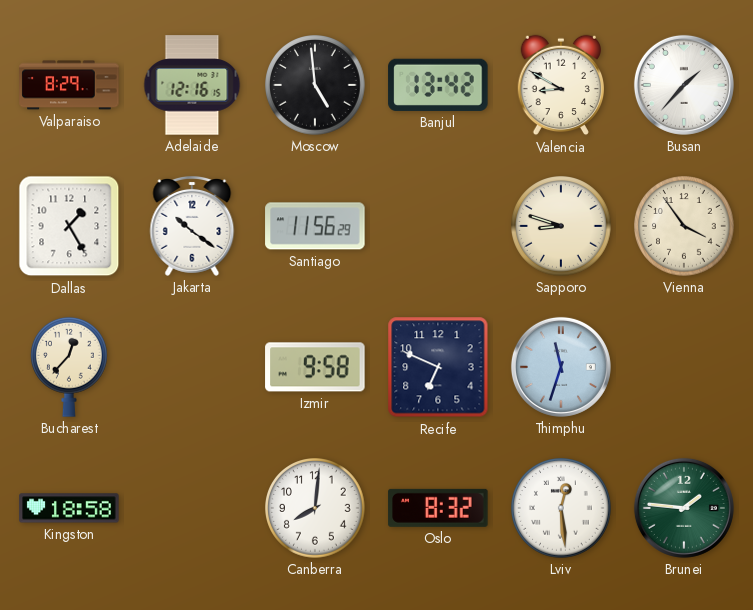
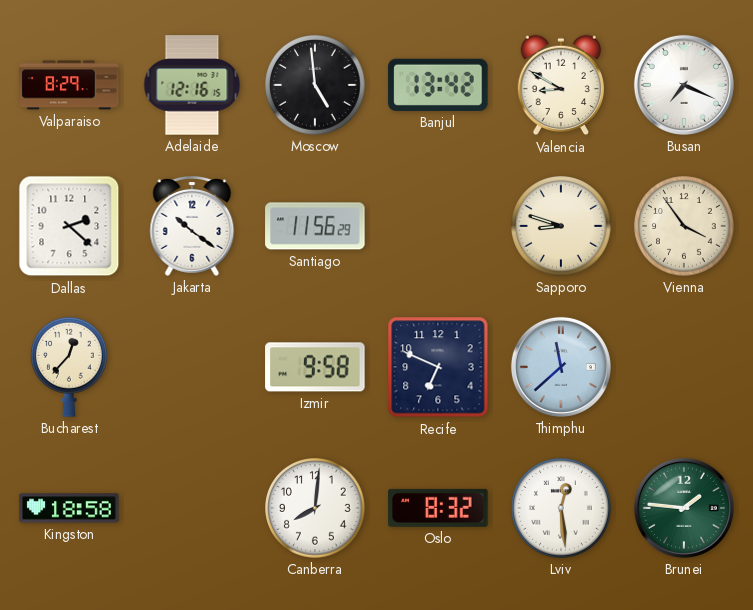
Busan: 1:37 -> 7:19
Dallas: 1:25 -> 2:22
Thimphu: 11:33 -> 11:38
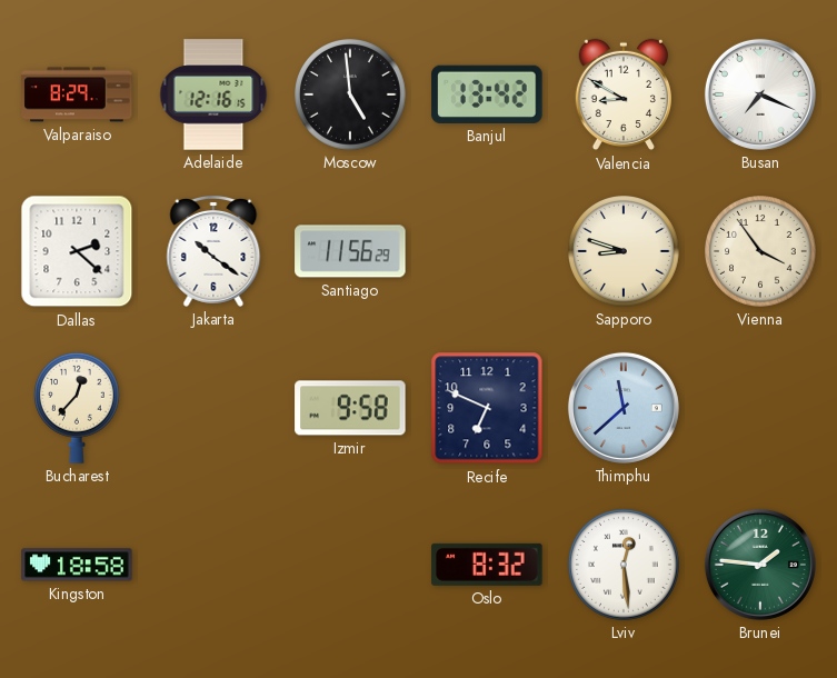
Canberra: 8:01 -> none
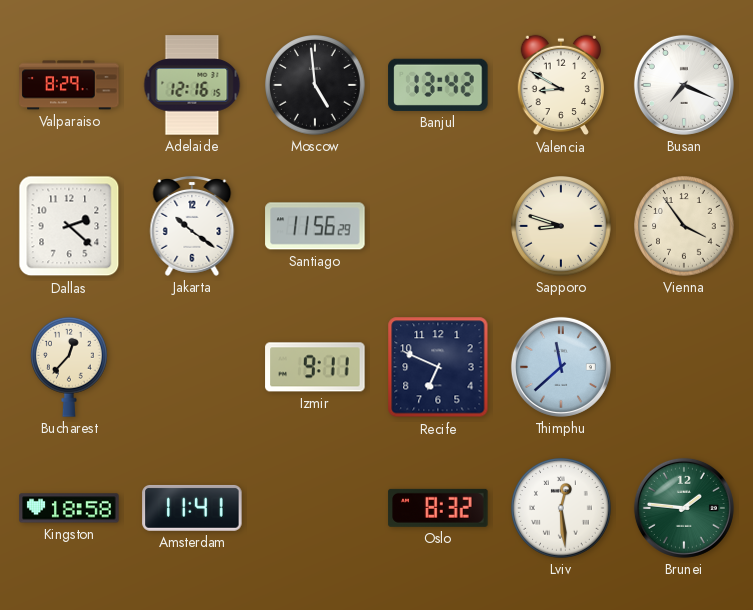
Izmir: 9:58 -> 9:11
Amsterdam: none -> 11:41
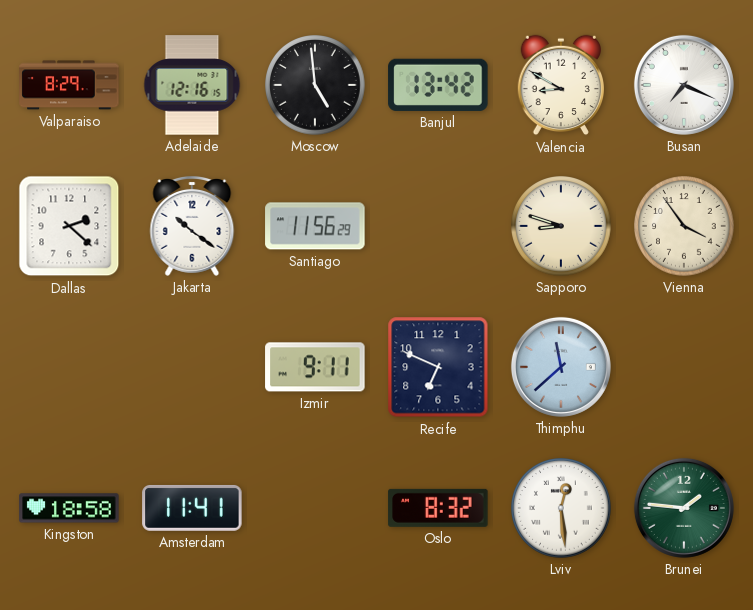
Bucharest: 12:37 -> none
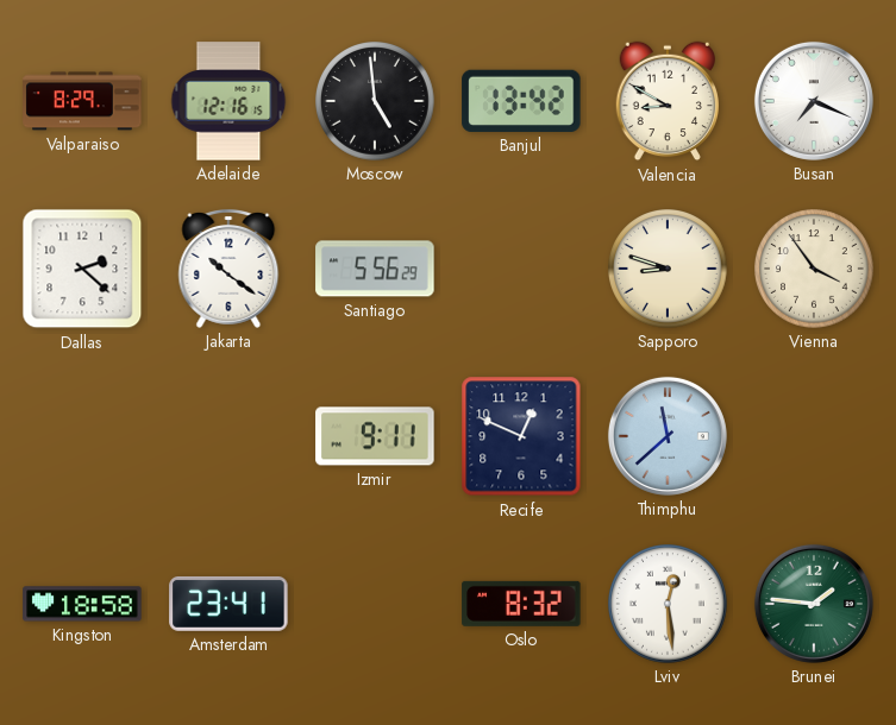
Santiago: 11:56 -> 5:56
Recife: 6:49 -> 12:49
Amsterdam: 11:41 -> 23:41
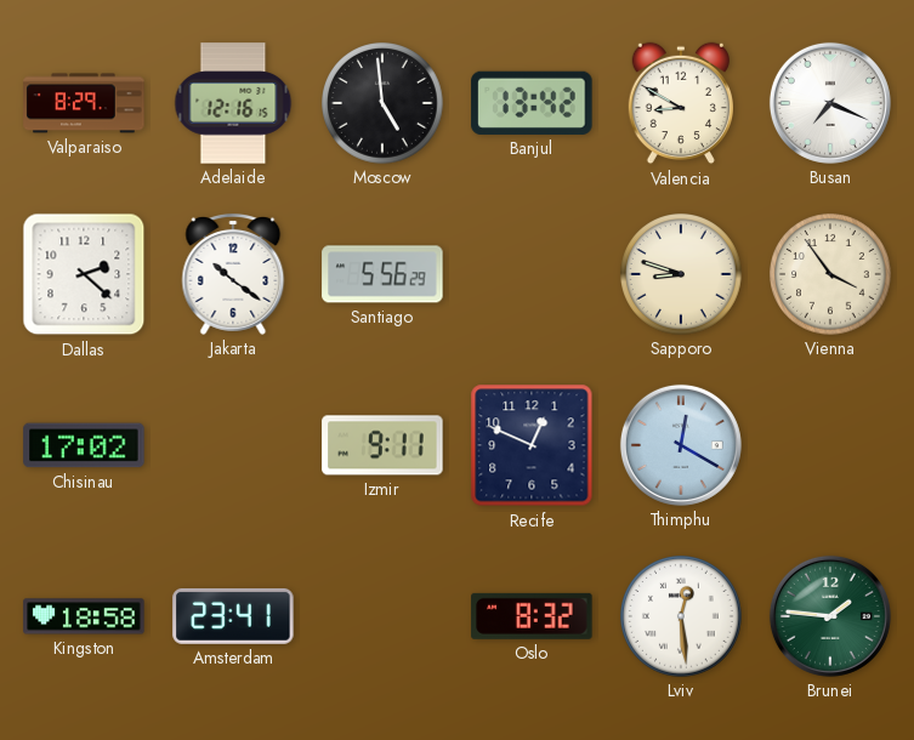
Chisinau: none -> 17:02
Thimphu: 11:38 -> 12:20
